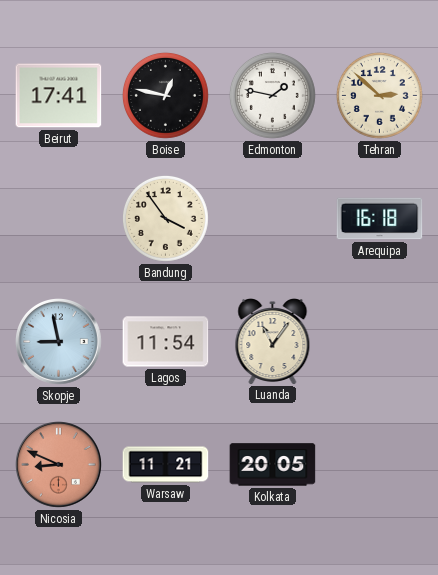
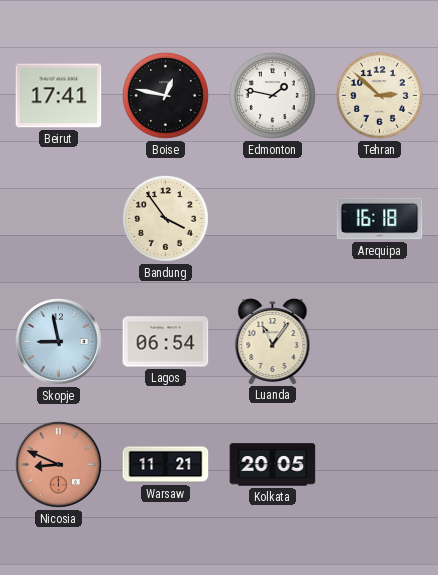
Lagos: 11:54 -> 06:54
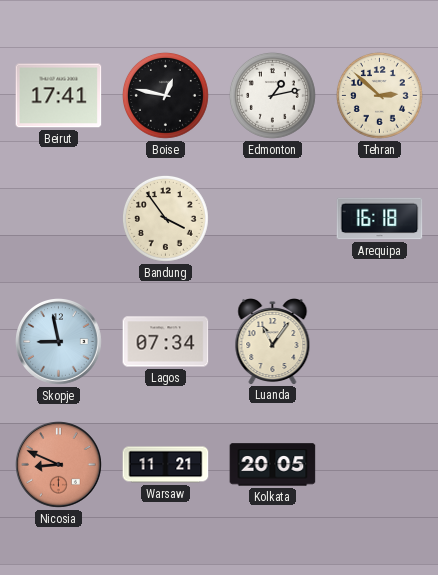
Edmonton: 1:47 -> 1:13
Lagos: 06:54 -> 07:34
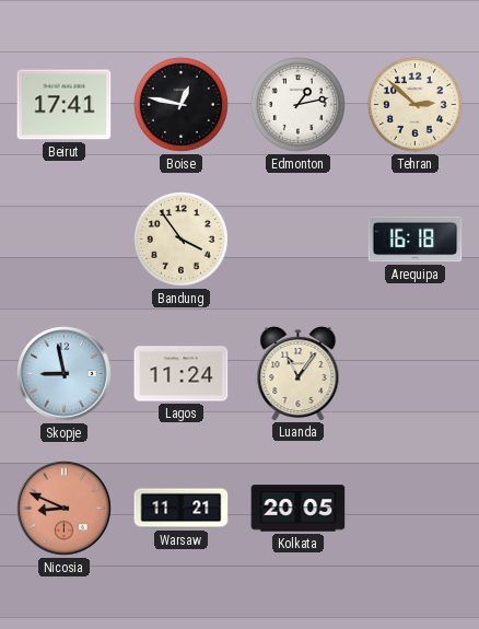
Lagos: 07:34 -> 11:24
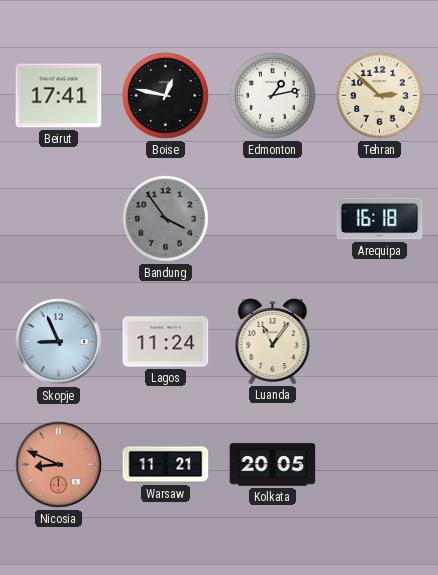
Bandung dial: cream -> grey
Skopje: 8:58 -> 8:56
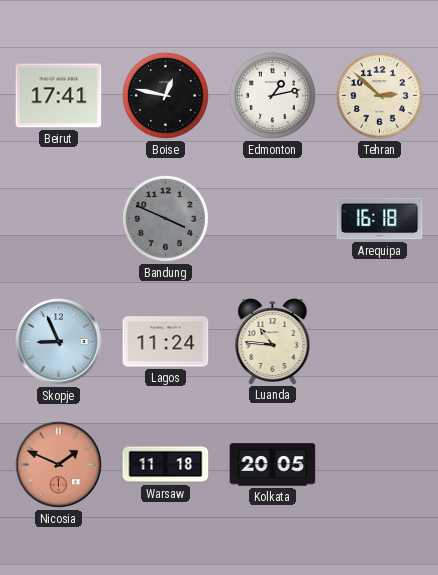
Bandung: 3:54 -> 3:49
Luanda: 11:06 -> 10:46
Nicosia: 8:49 -> 1:49
Warsaw: 11:21 -> 11:18
